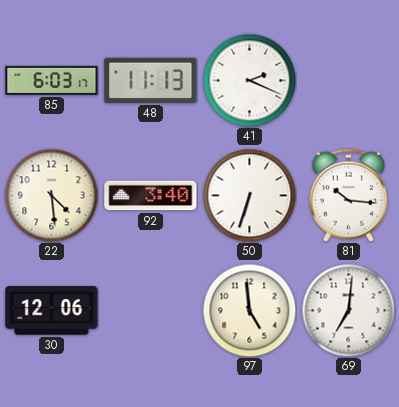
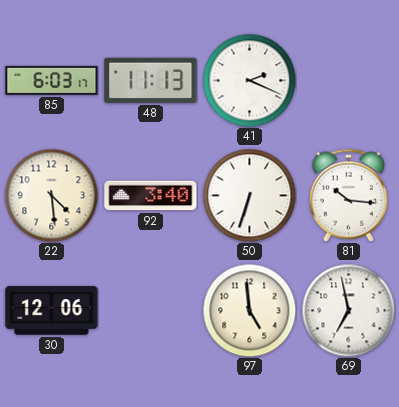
69: 7:01 -> 6:58
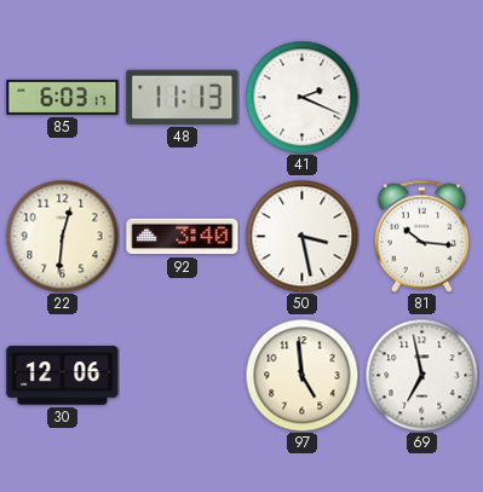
22: 4:29 -> 12:31
50: 6:33 -> 3:28
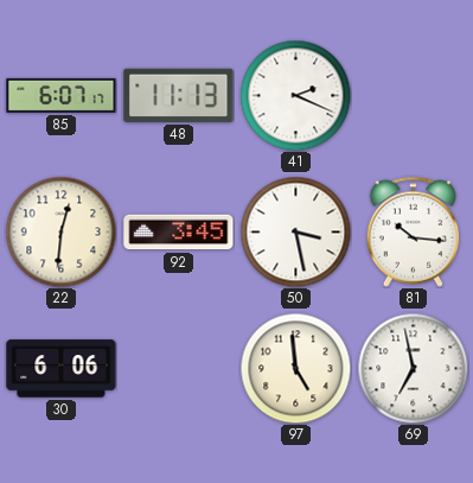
85: 6:03 -> 6:07
92: 3:40 -> 3:45
30: 12:06 -> 6:06
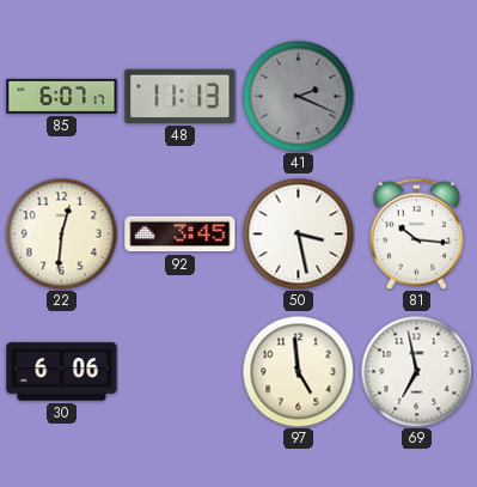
41 dial: white -> grey
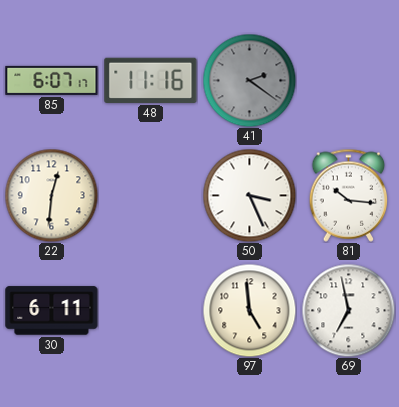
48: 11:13 -> 11:16
41: 2:19 -> 2:21
92: 3:45 -> none
50: 3:28 -> 3:26
30: 6:06 -> 6:11
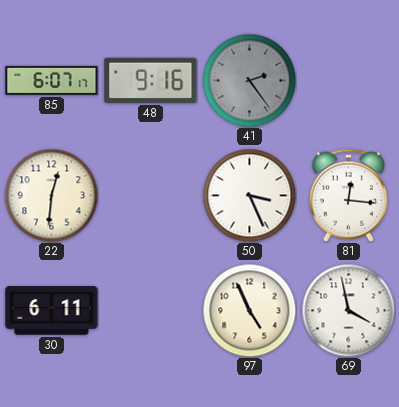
48: 11:16 -> 9:16
41: 2:21 -> 2:24
81: 10:16 -> 12:16
97: 4:59 -> 4:56
69: 6:58 -> 3:58
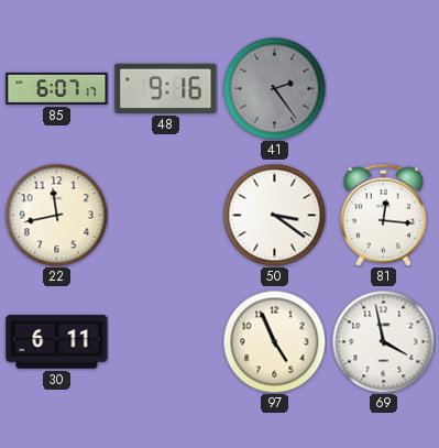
22: 12:31 -> 11:43
50: 3:26 -> 3:21
